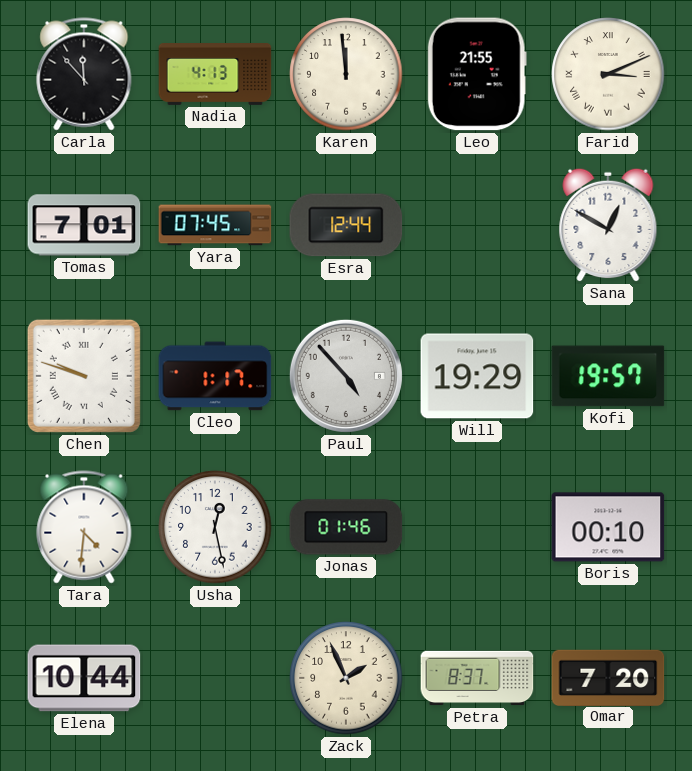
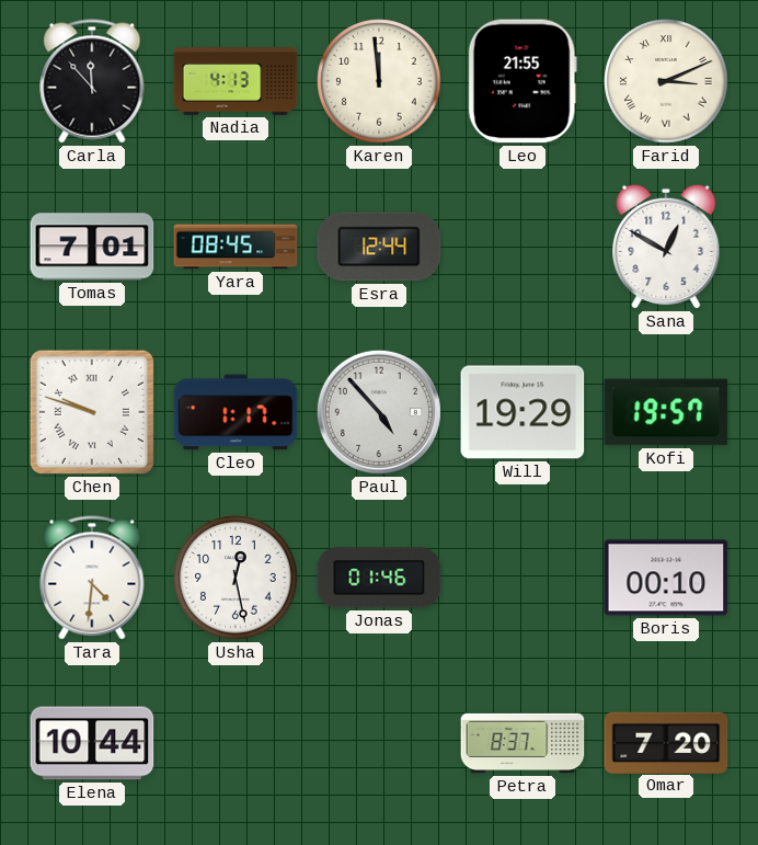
Yara: 07:45 -> 08:45
Zack: 1:56 -> none
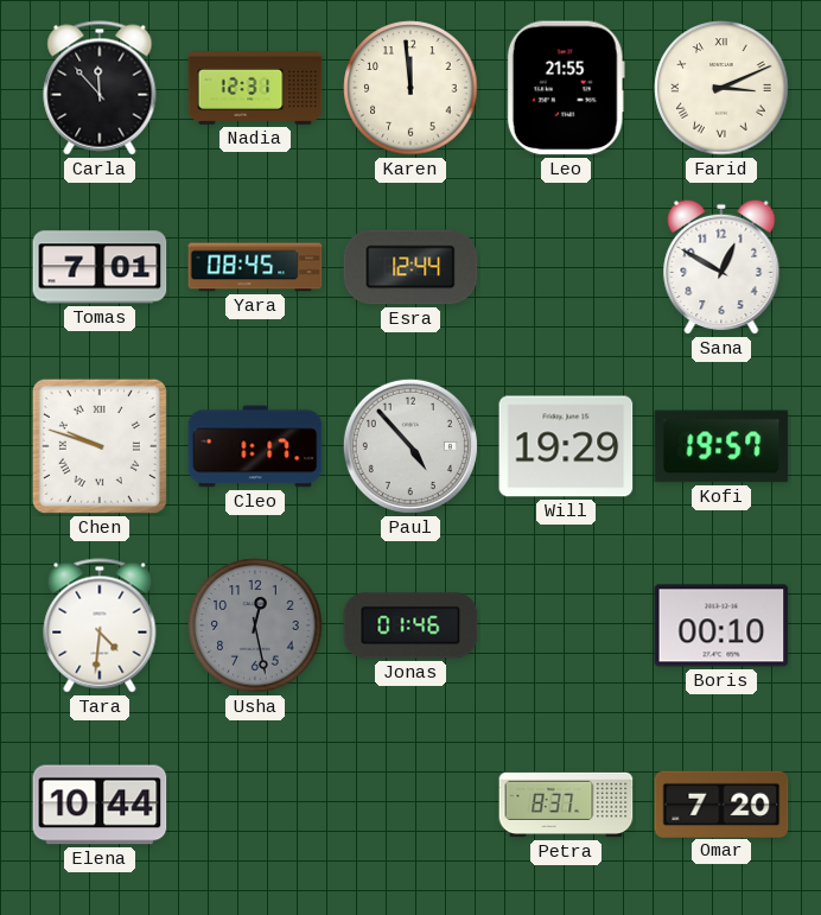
Nadia: 4:13 -> 12:31
Usha dial: white -> grey
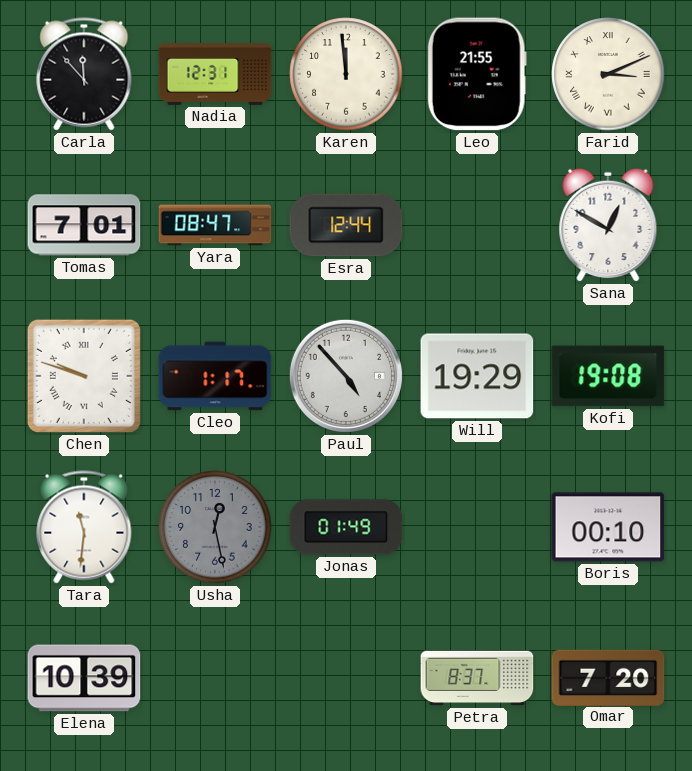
Yara: 08:45 -> 08:47
Kofi: 19:57 -> 19:08
Tara: 4:31 -> 11:31
Jonas: 01:46 -> 01:49
Elena: 10:44 -> 10:39
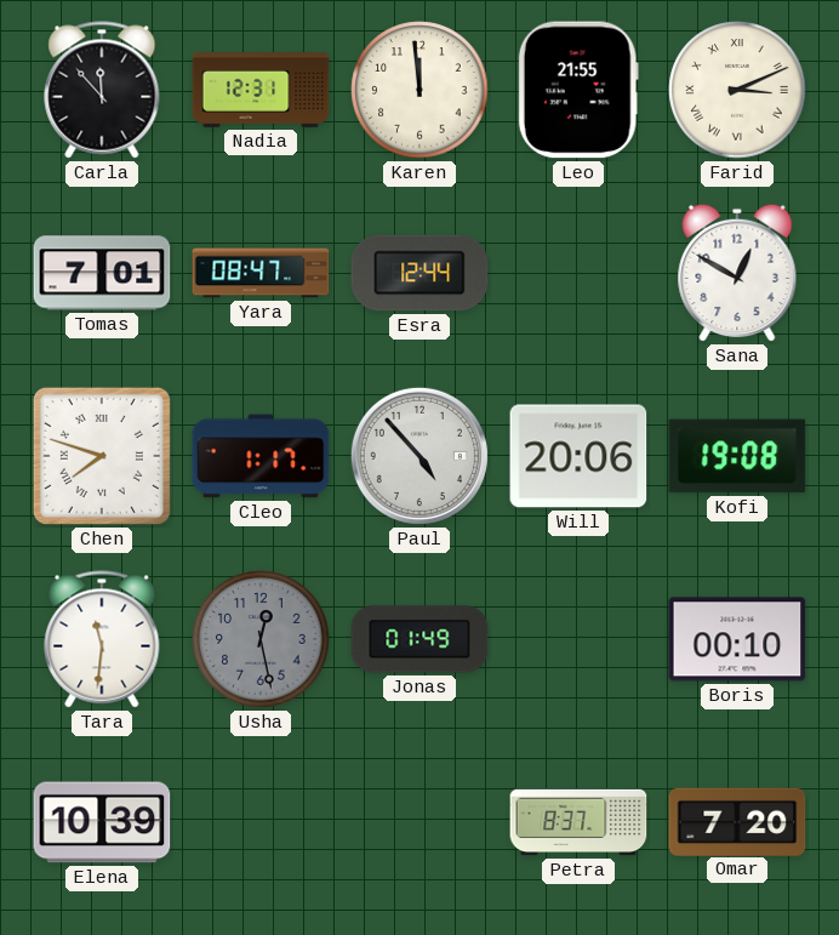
Chen: 9:48 -> 7:48
Will: 19:29 -> 20:06
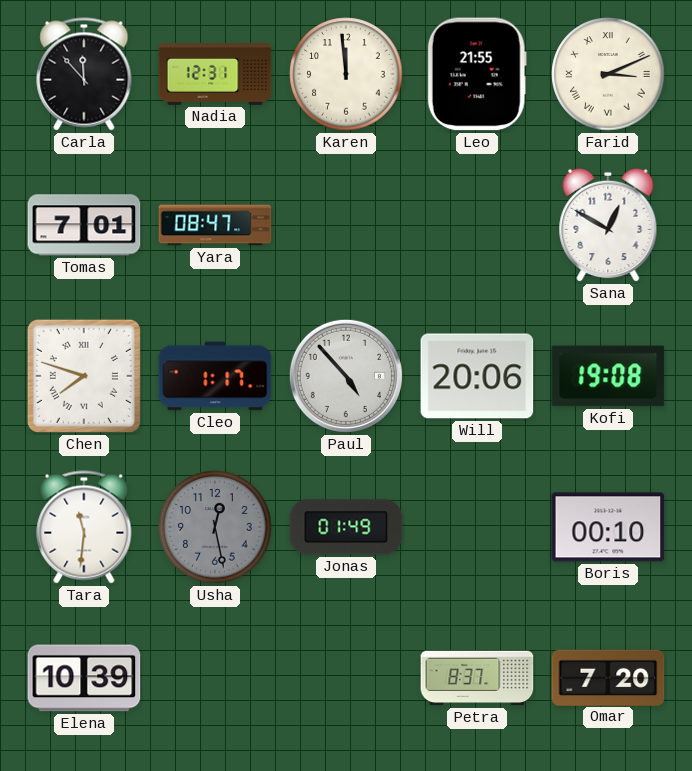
Esra: 12:44 -> none
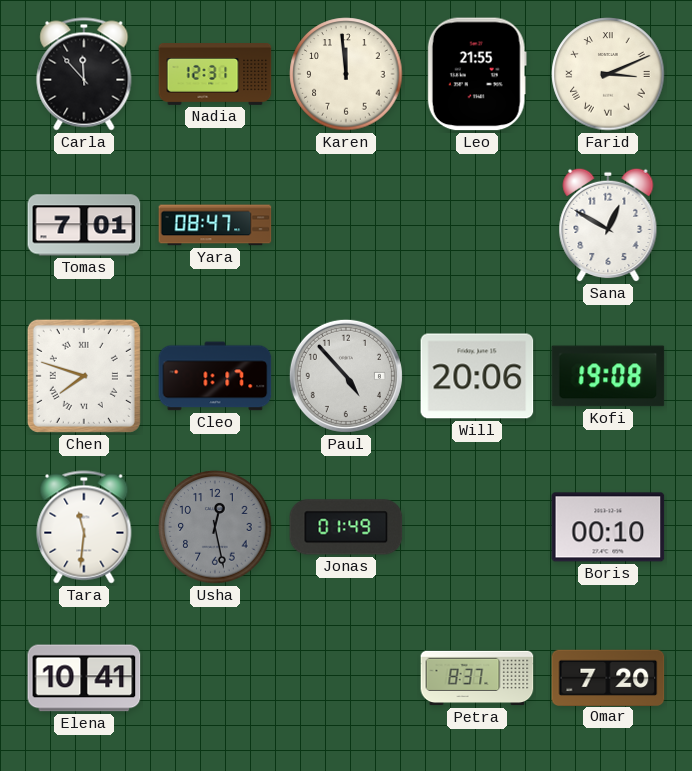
Elena: 10:39 -> 10:41
